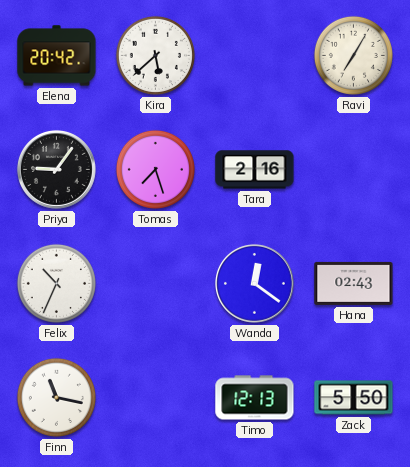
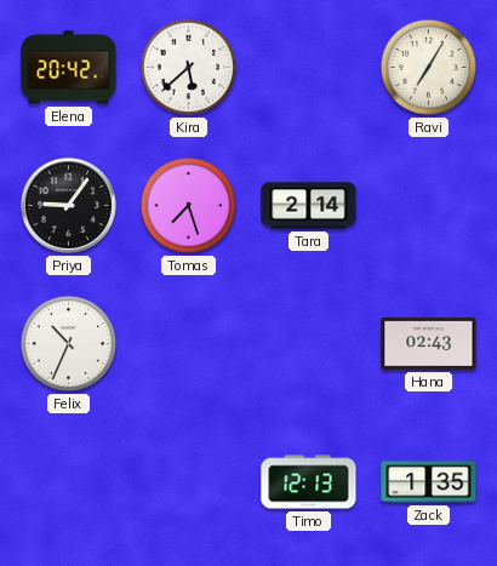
Tara: 2:16 -> 2:14
Wanda: 12:21 -> none
Finn: 11:17 -> none
Zack: 5:50 -> 1:35
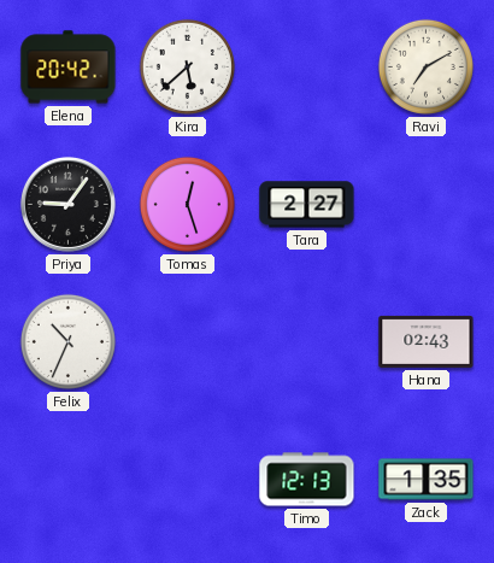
Ravi: 7:05 -> 7:10
Tomas: 7:27 -> 12:27
Tara: 2:14 -> 2:27
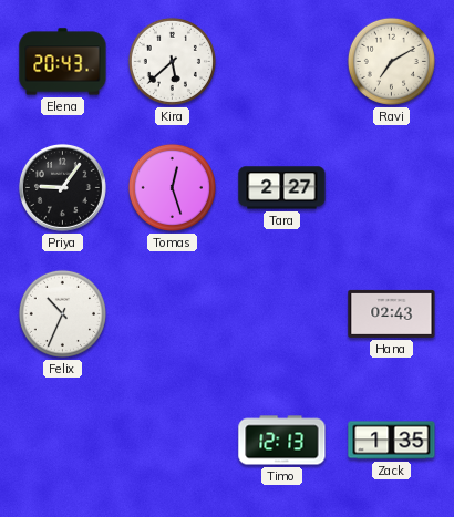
Elena: 20:42 -> 20:43
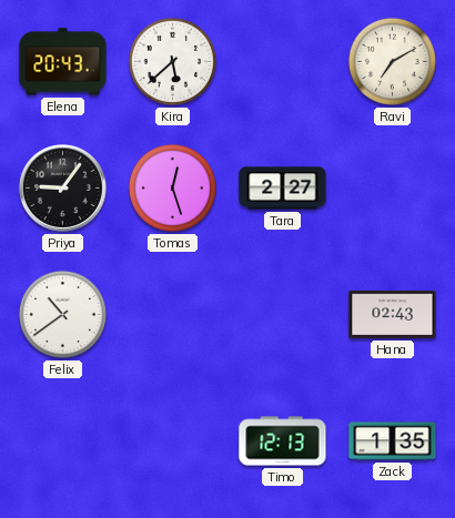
Felix: 10:34 -> 10:39
